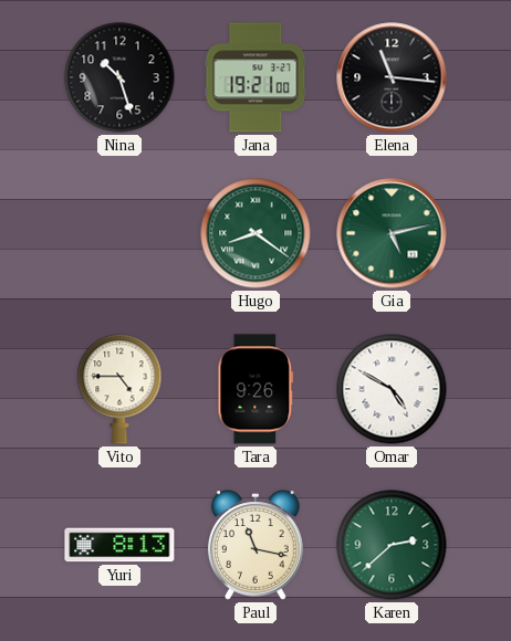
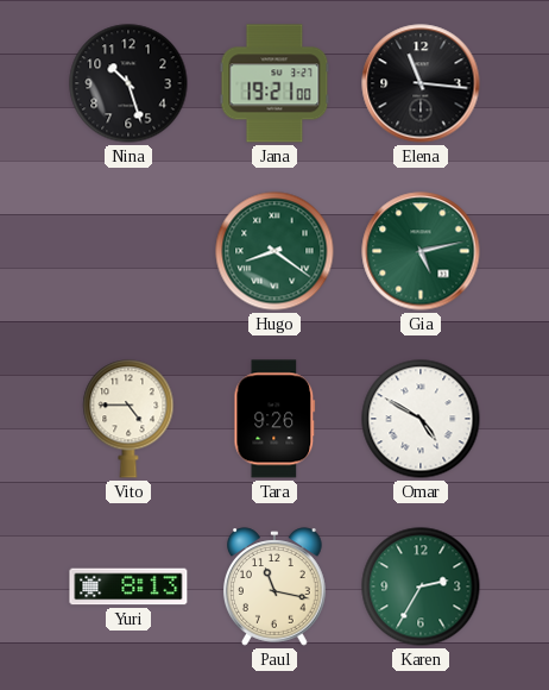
Karen: 2:38 -> 2:35
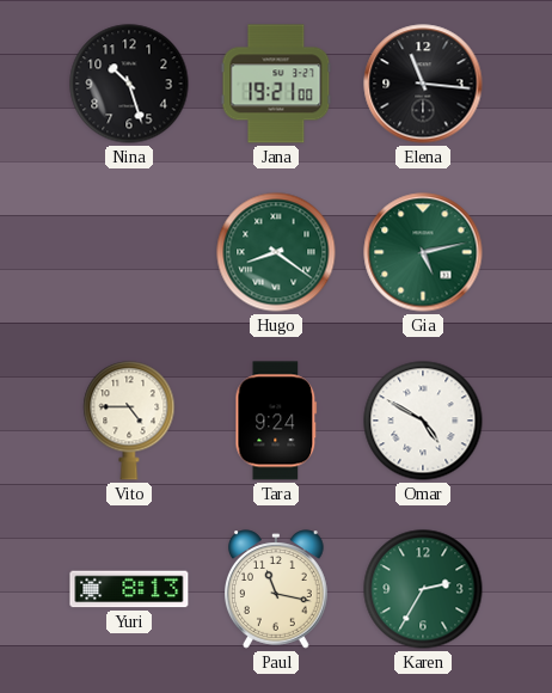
Tara: 9:26 -> 9:24
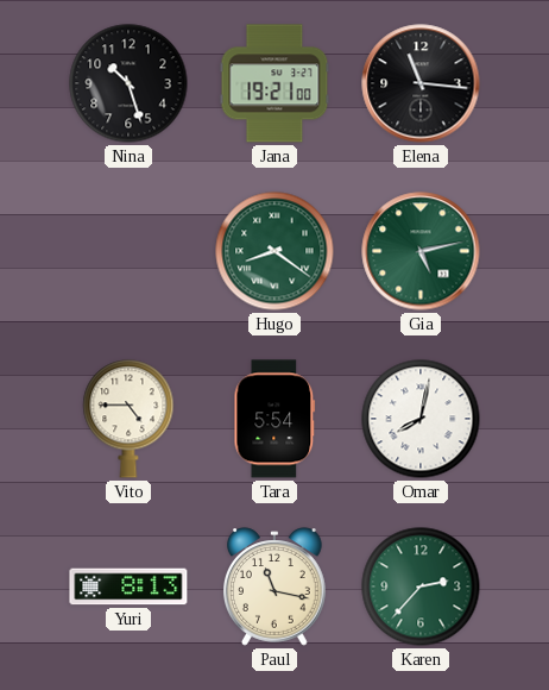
Tara: 9:24 -> 5:54
Omar: 4:50 -> 8:02
Karen: 2:35 -> 2:37
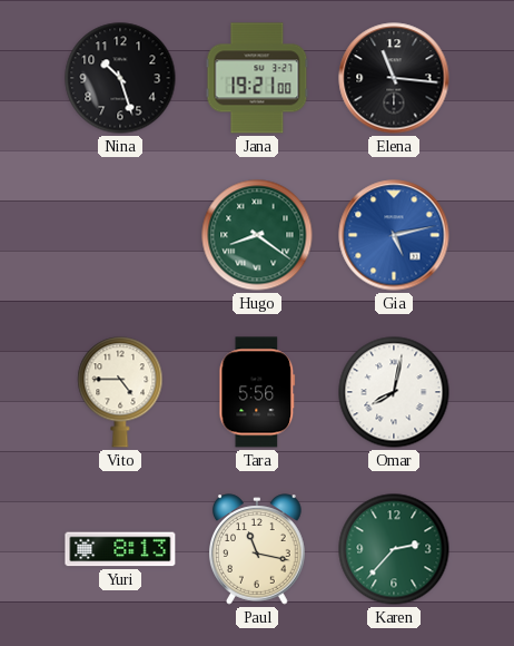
Gia dial: green -> blue
Tara: 5:54 -> 5:56
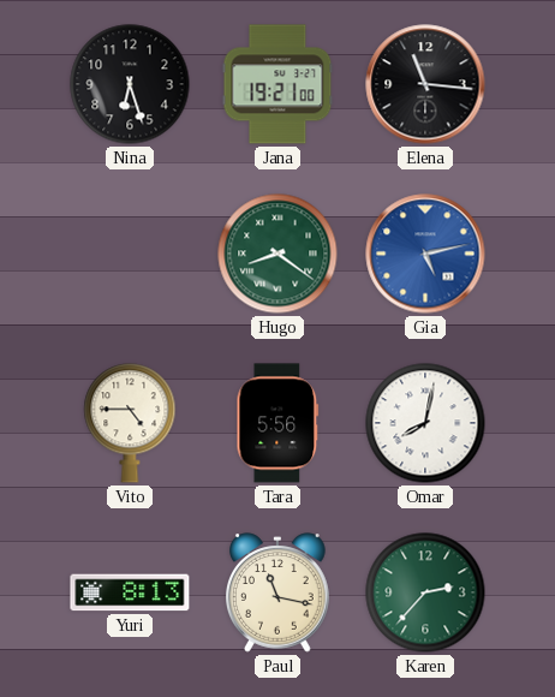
Nina: 10:27 -> 6:27
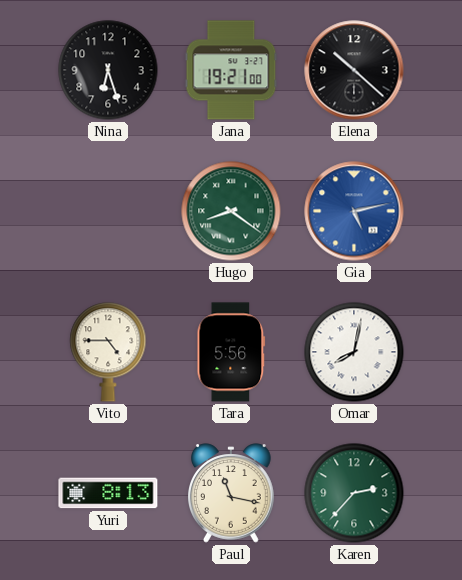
Elena: 11:16 -> 10:22
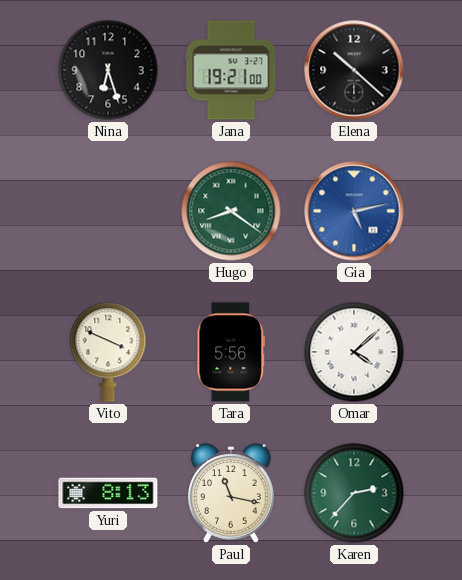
Vito: 4:45 -> 3:49
Omar: 8:02 -> 4:08
